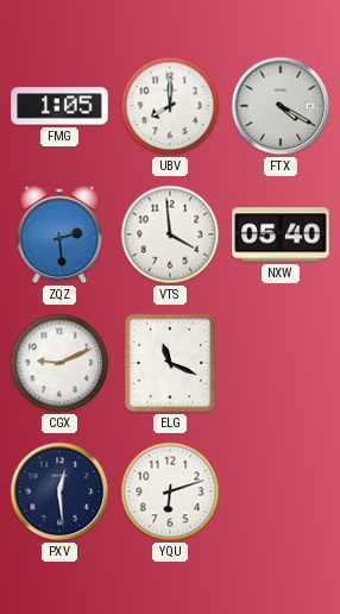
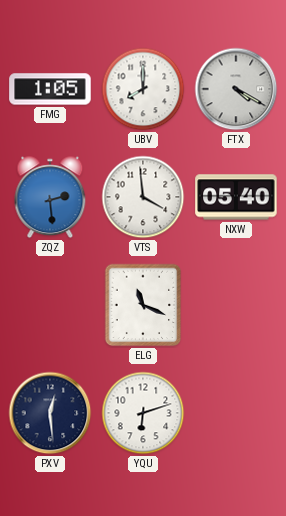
CGX: 9:11 -> none
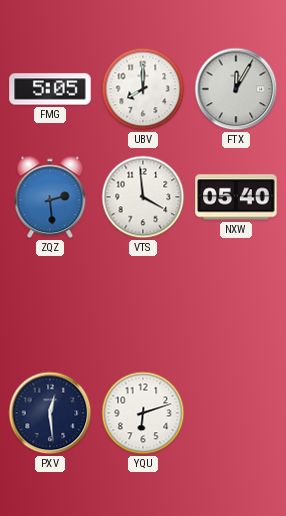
FMG: 1:05 -> 5:05
FTX: 4:20 -> 12:05
ELG: 11:19 -> none
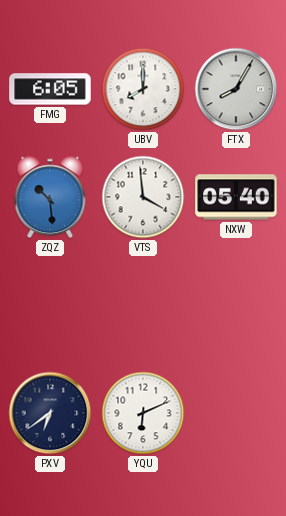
FMG: 5:05 -> 6:05
FTX: 12:05 -> 8:05
ZQZ: 2:29 -> 10:29
PXV: 12:29 -> 6:39
YQU: 6:12 -> 6:11
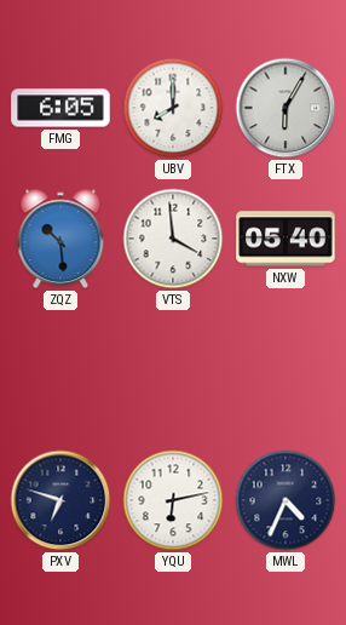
FTX: 8:05 -> 6:05
PXV: 6:39 -> 6:48
YQU: 6:11 -> 6:13
MWL: none -> 4:34
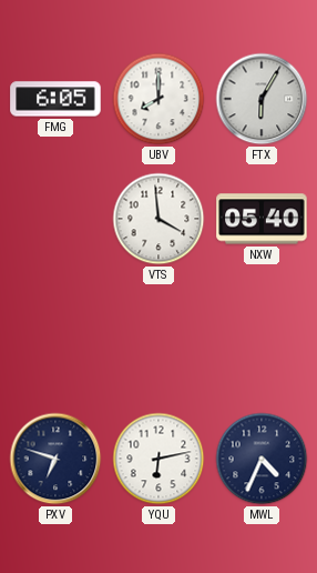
ZQZ: 10:29 -> none
